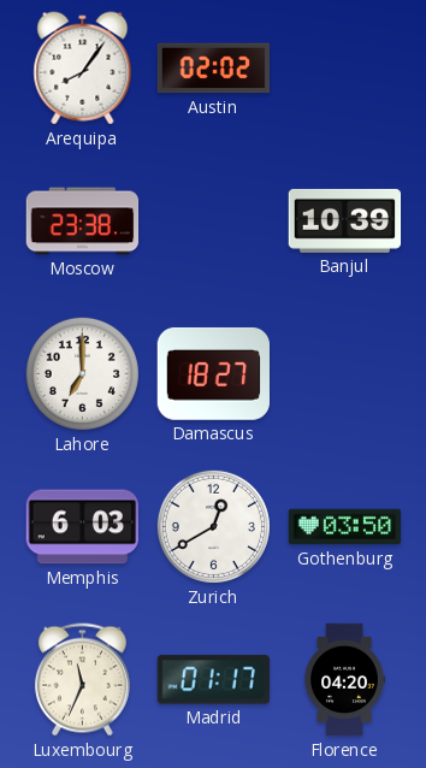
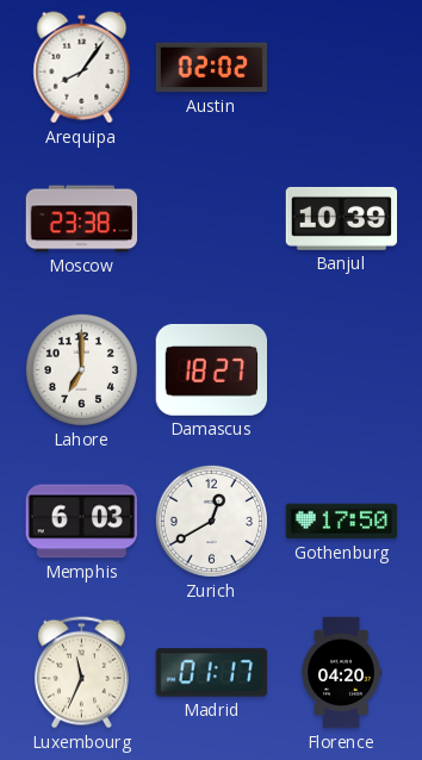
Gothenburg: 03:50 -> 17:50
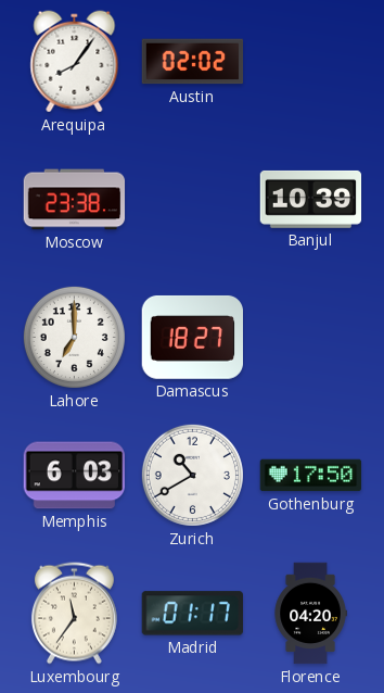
Zurich: 12:40 -> 10:40
Luxembourg: 11:34 -> 11:36
